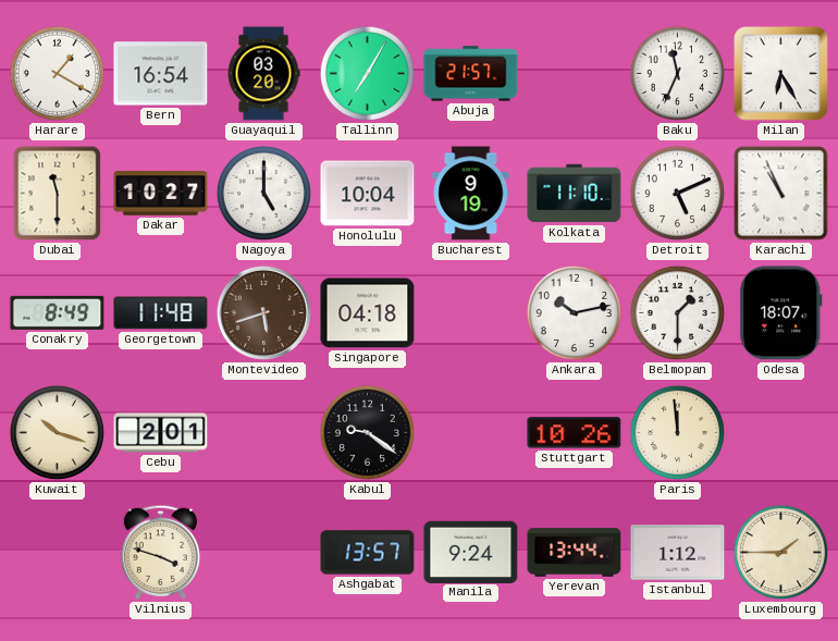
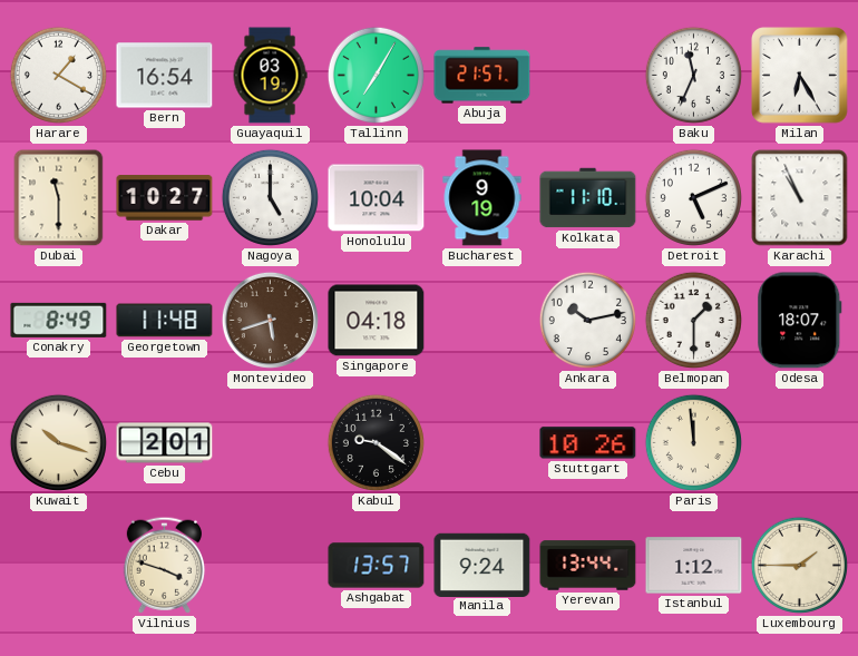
Guayaquil: 03:20 -> 03:19
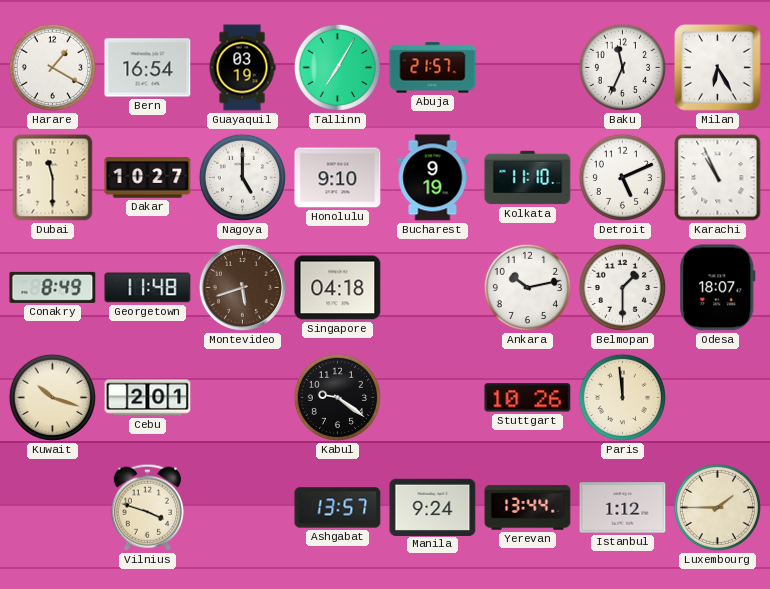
Honolulu: 10:04 -> 9:10
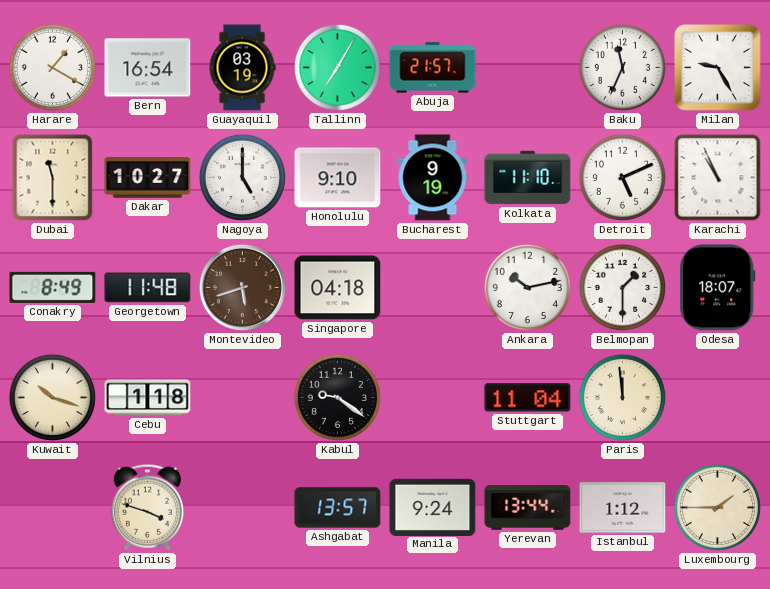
Milan: 6:25 -> 9:25
Cebu: 2:01 -> 1:18
Stuttgart: 10:26 -> 11:04
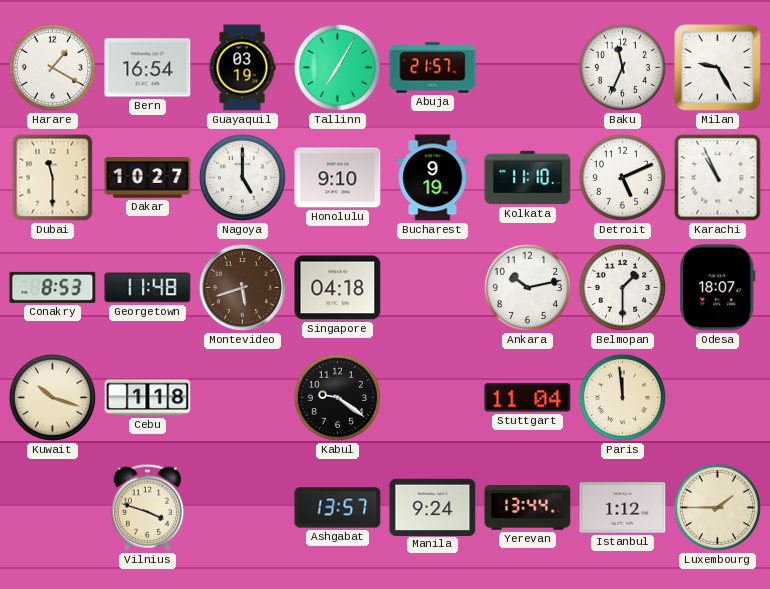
Conakry: 8:49 -> 8:53
